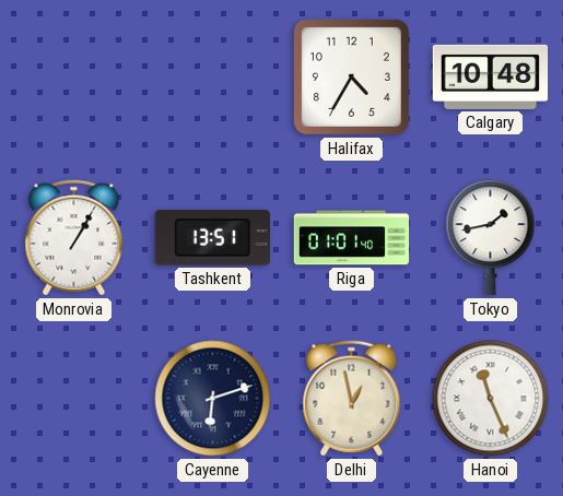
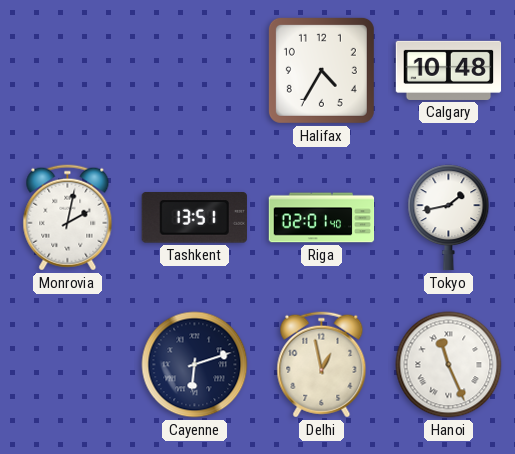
Monrovia: 1:05 -> 2:02
Riga: 01:01 -> 02:01
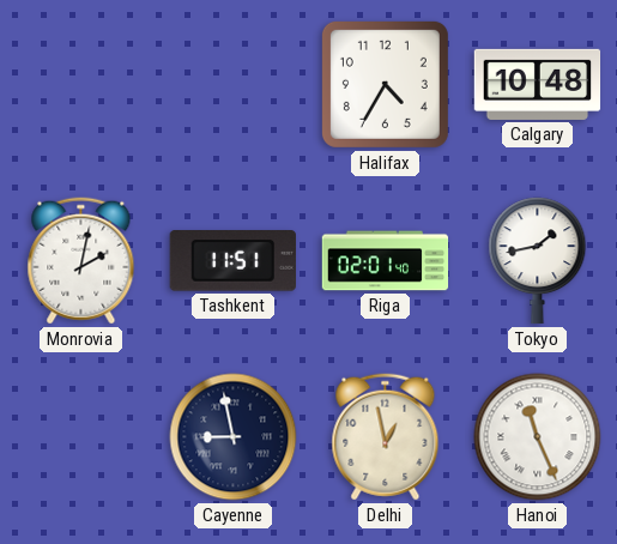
Tashkent: 13:51 -> 11:51
Cayenne: 6:12 -> 8:58
